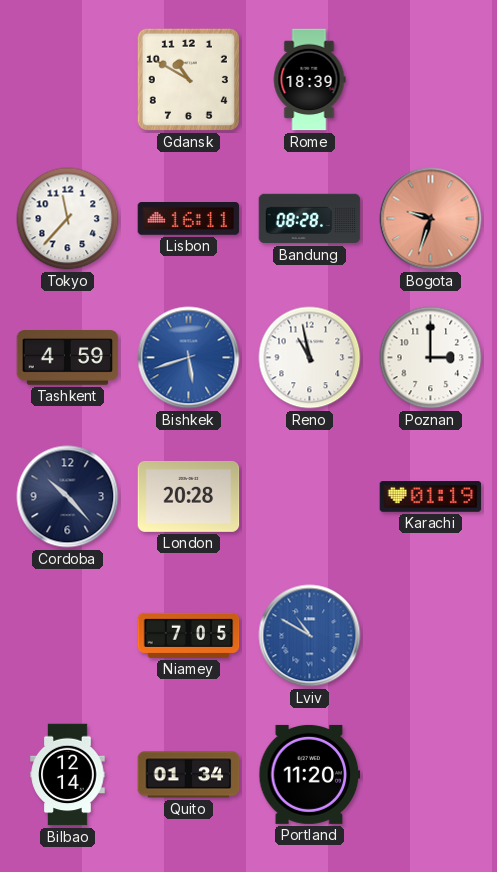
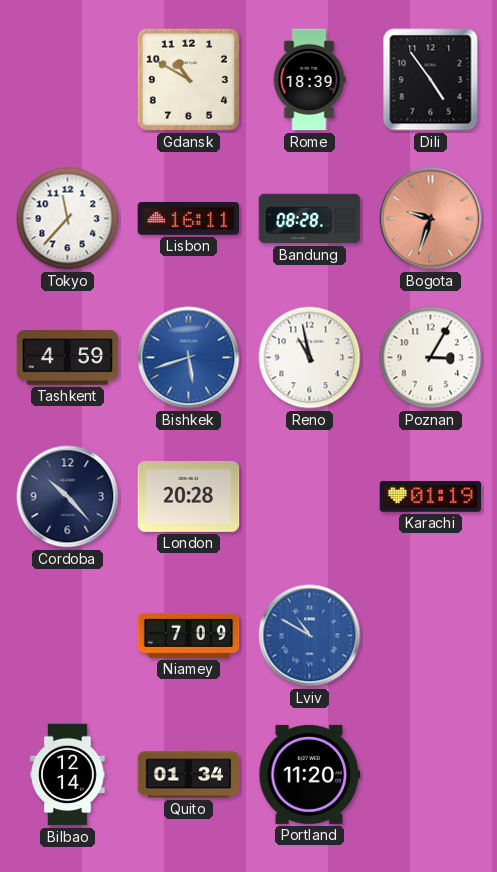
Dili: none -> 4:54
Poznan: 3:00 -> 3:05
Niamey: 7:05 -> 7:09
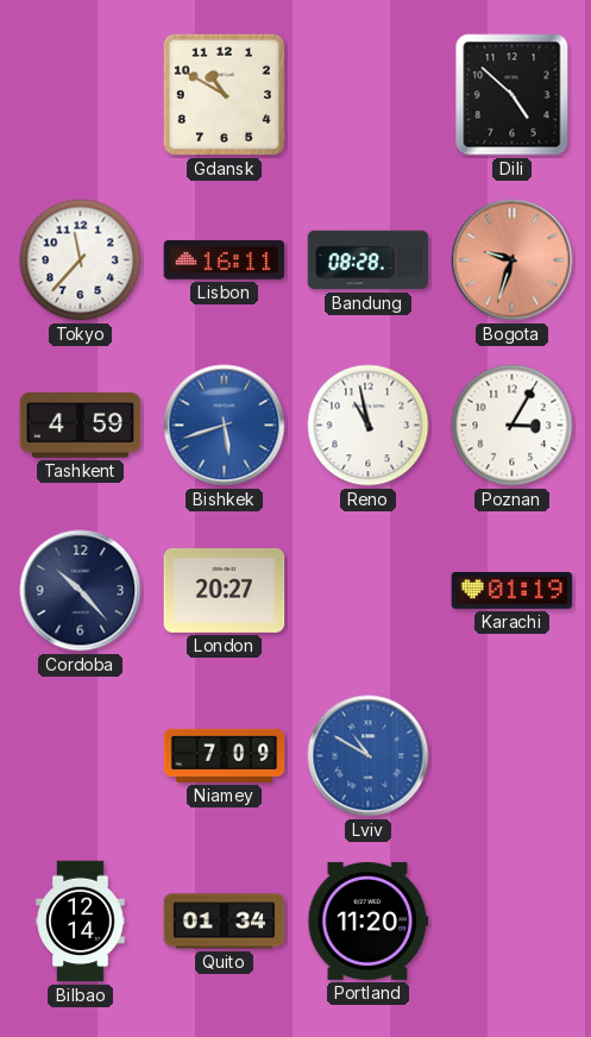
Rome: 18:39 -> none
Dili: 4:54 -> 4:52
London: 20:28 -> 20:27
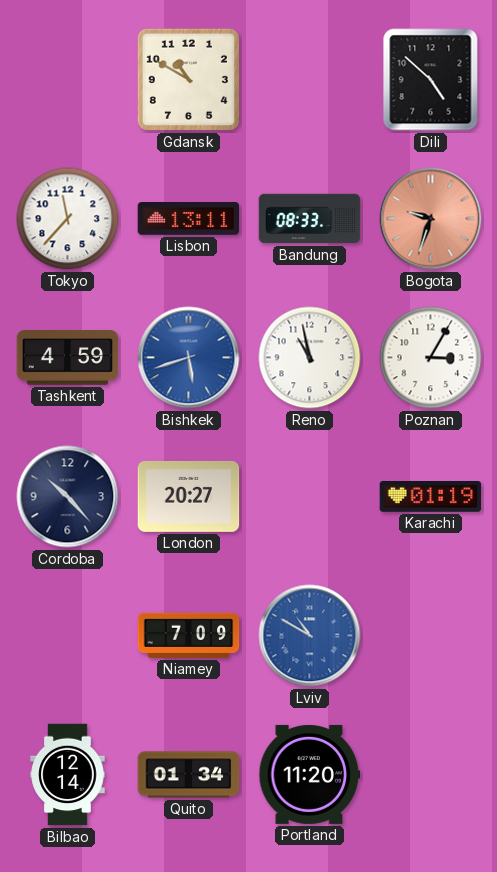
Lisbon: 16:11 -> 13:11
Bandung: 08:28 -> 08:33
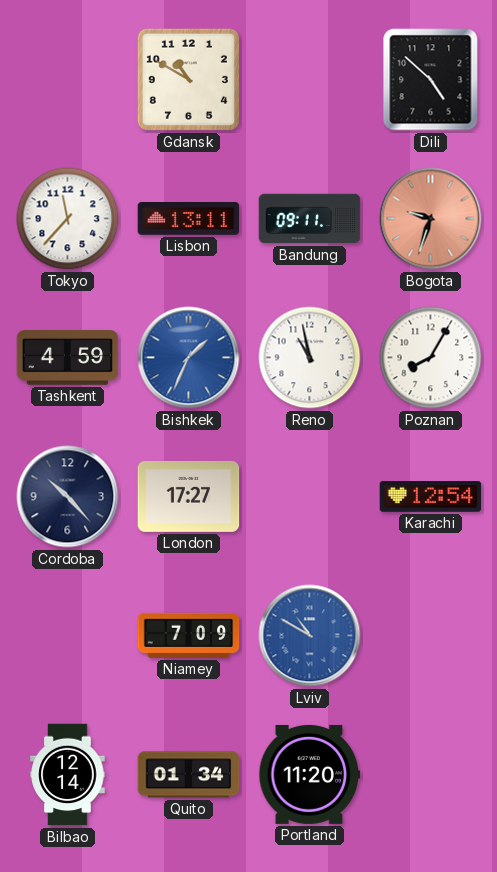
Bandung: 08:33 -> 09:11
Bishkek: 5:42 -> 1:34
Poznan: 3:05 -> 8:05
London: 20:27 -> 17:27
Karachi: 01:19 -> 12:54
